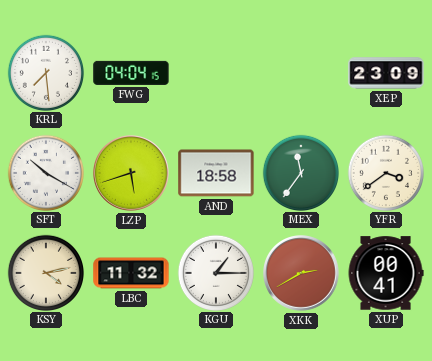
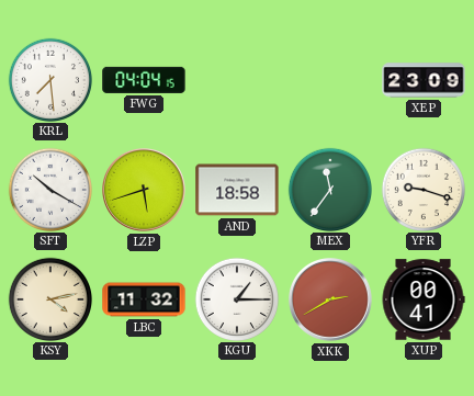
YFR: 3:39 -> 9:18
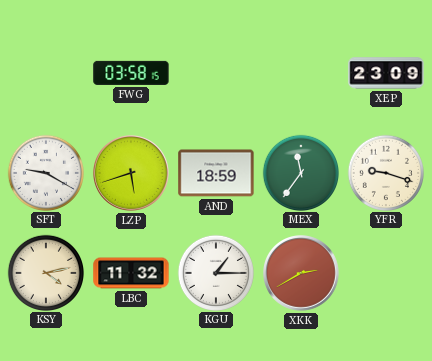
KRL: 7:29 -> none
FWG: 04:04 -> 03:58
SFT: 10:20 -> 9:20
AND: 18:58 -> 18:59
XUP: 00:41 -> none
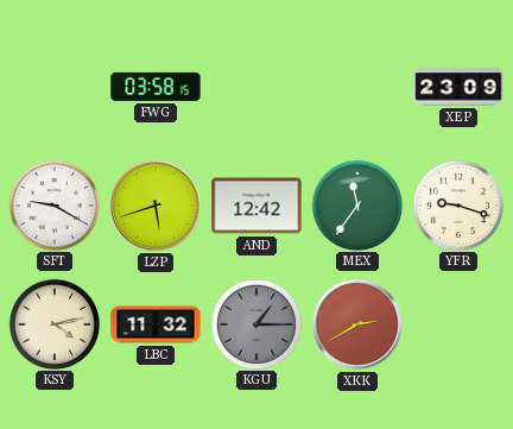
AND: 18:59 -> 12:42
KGU dial: white -> grey
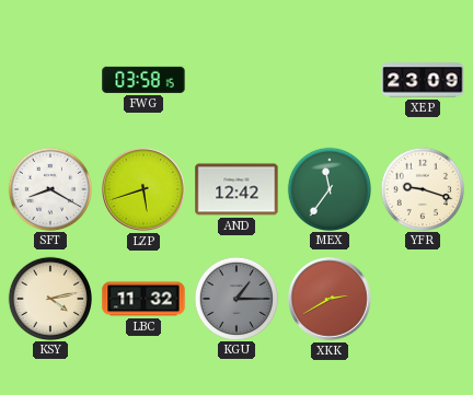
SFT: 9:20 -> 8:20
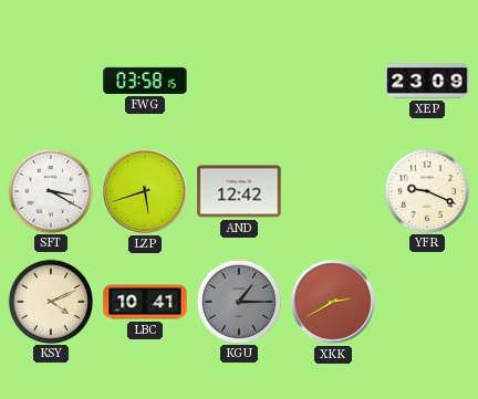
SFT: 8:20 -> 3:20
MEX: 11:36 -> none
YFR: 9:18 -> 9:19
KSY: 4:13 -> 4:11
LBC: 11:32 -> 10:41
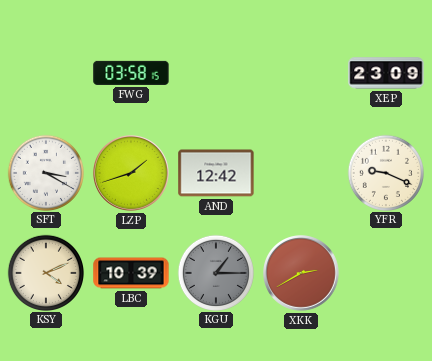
LZP: 5:42 -> 1:42
LBC: 10:41 -> 10:39
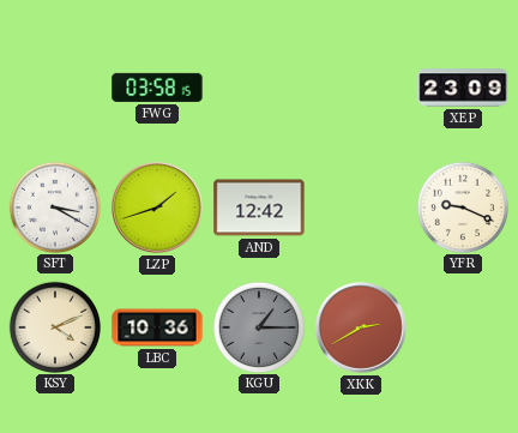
LBC: 10:39 -> 10:36
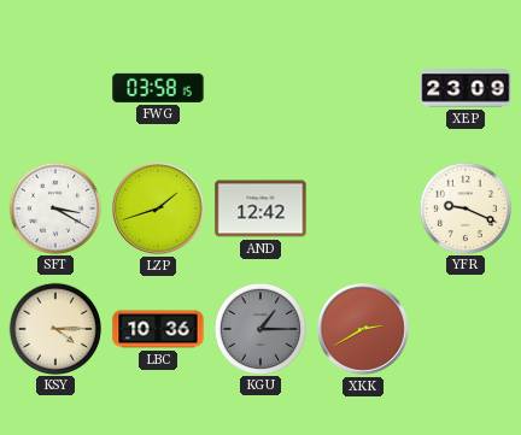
KSY: 4:11 -> 4:15
